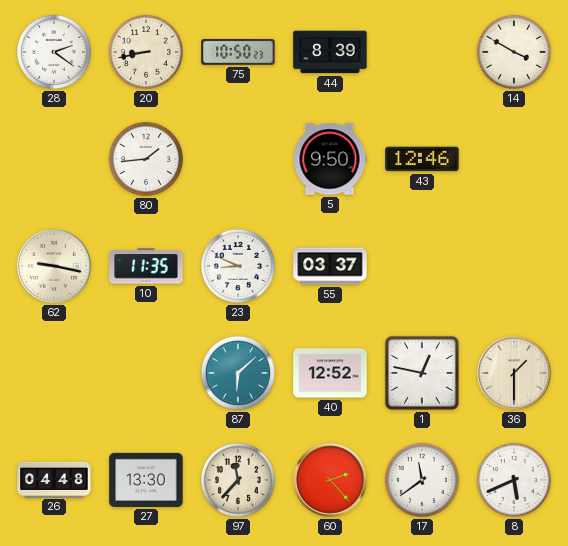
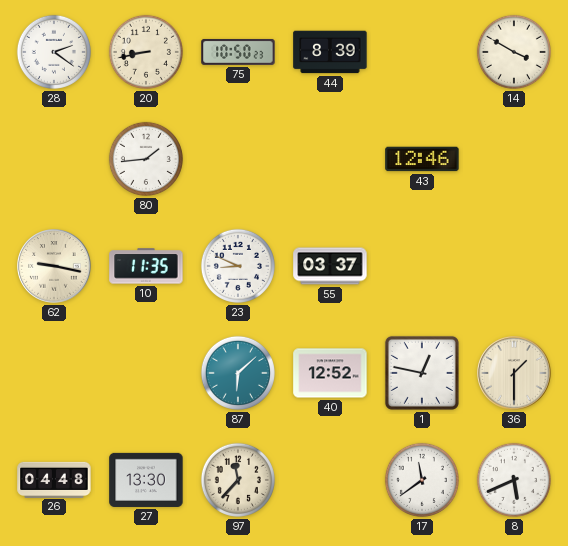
5: 9:50 -> none
60: 2:23 -> none
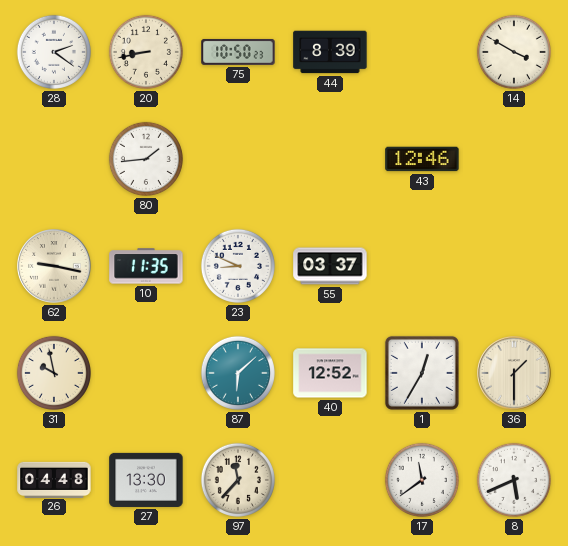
31: none -> 9:58
1: 12:47 -> 12:35
